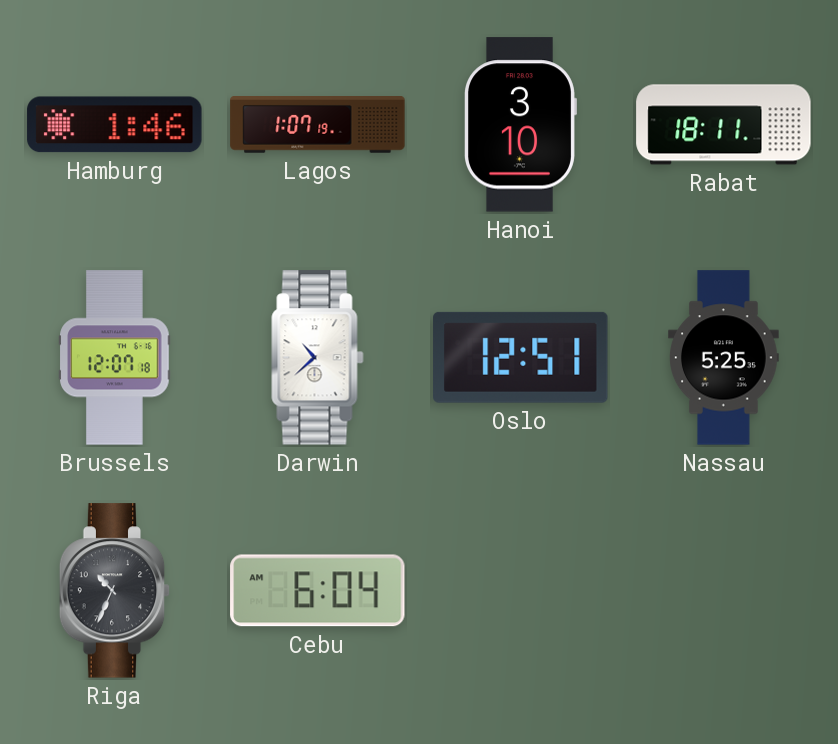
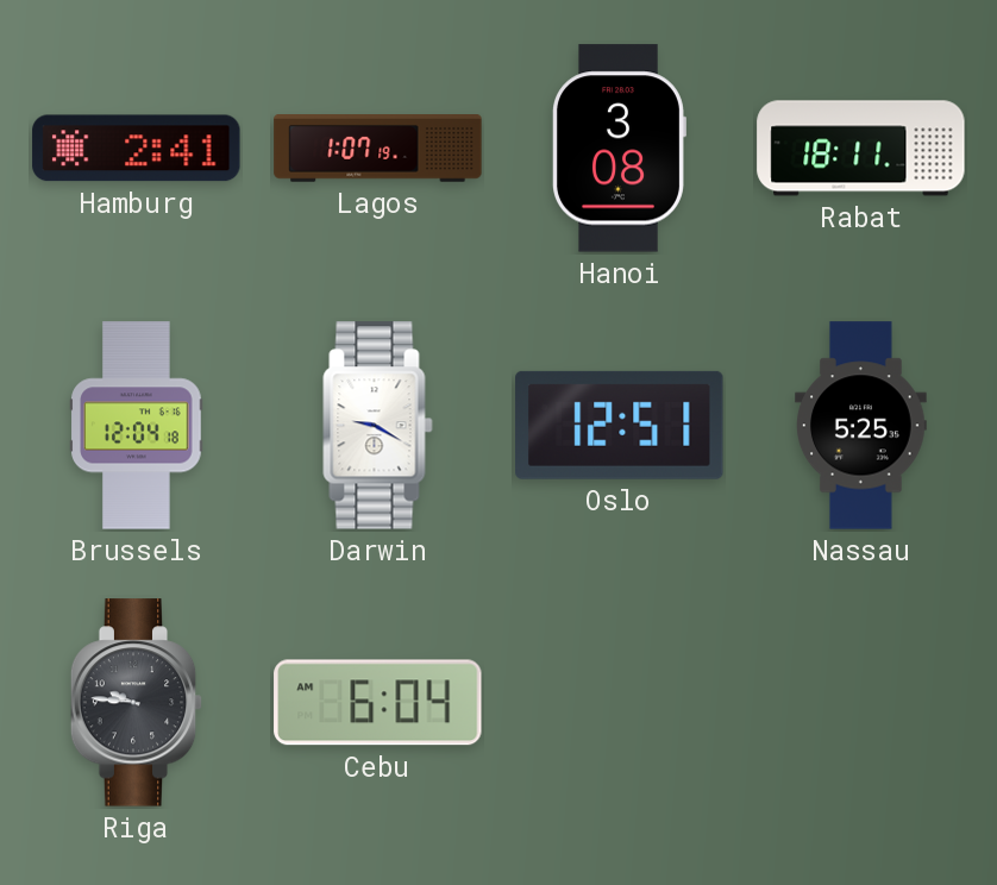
Hamburg: 1:46 -> 2:41
Hanoi: 3:10 -> 3:08
Brussels: 12:07 -> 12:04
Darwin: 10:38 -> 9:20
Riga: 10:34 -> 9:46
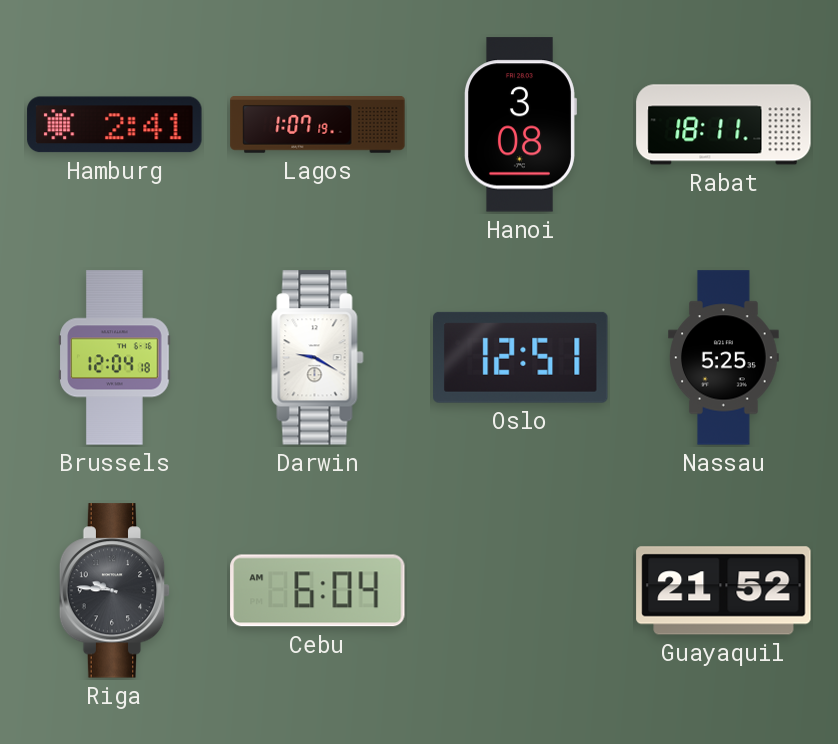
Guayaquil: none -> 21:52
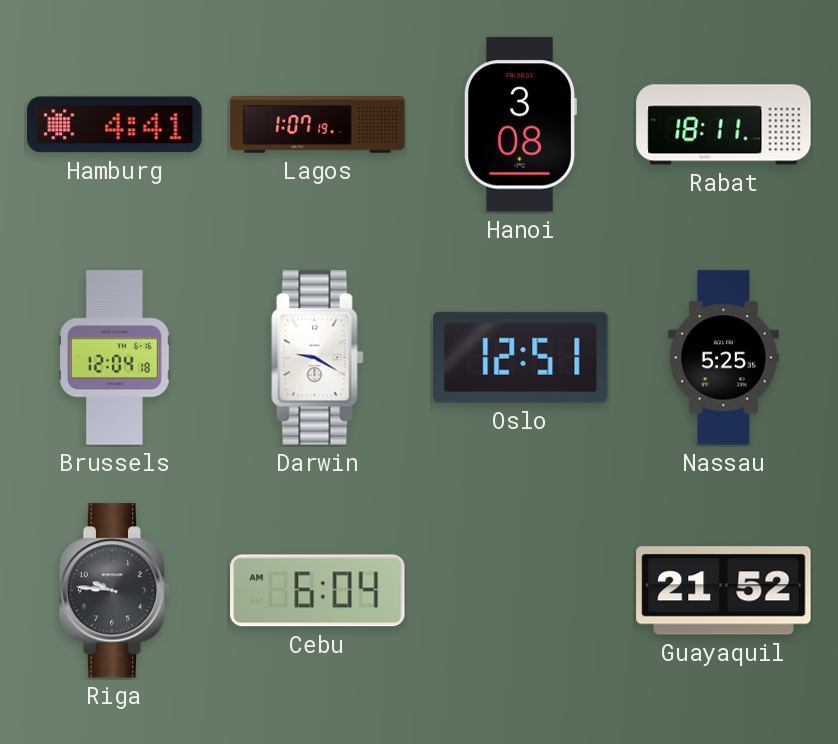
Hamburg: 2:41 -> 4:41
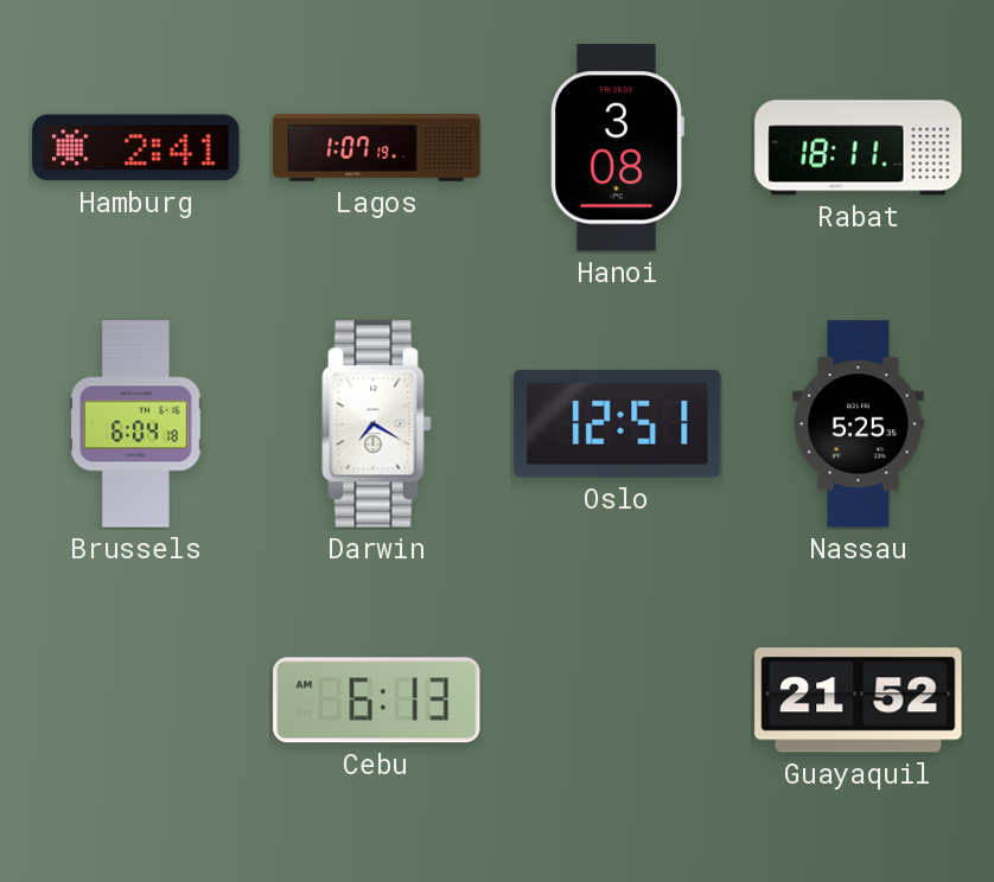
Hamburg: 4:41 -> 2:41
Brussels: 12:04 -> 6:04
Darwin: 9:20 -> 7:20
Riga: 9:46 -> none
Cebu: 6:04 -> 6:13
